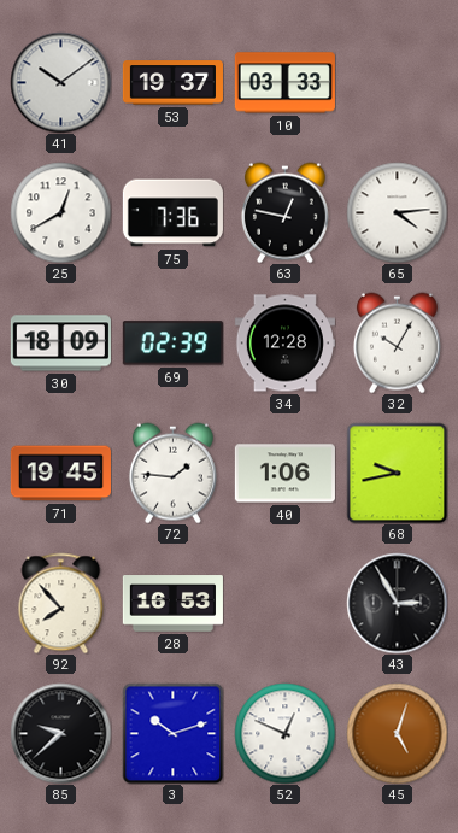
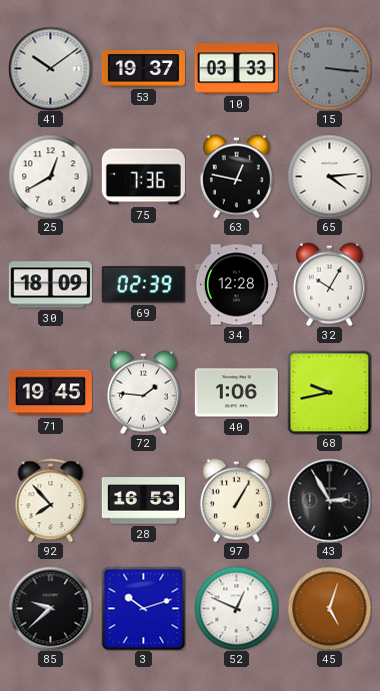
15: none -> 3:16
97: none -> 1:05
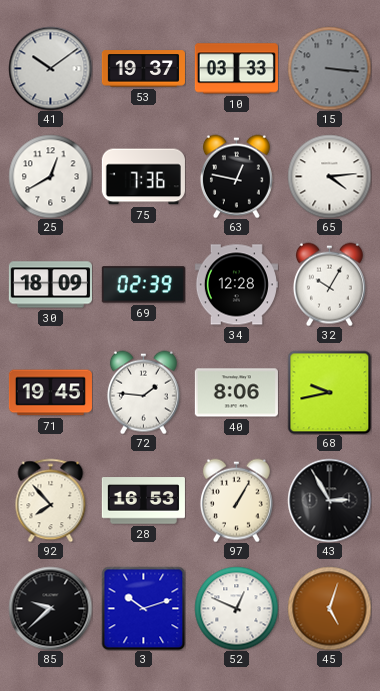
40: 1:06 -> 8:06
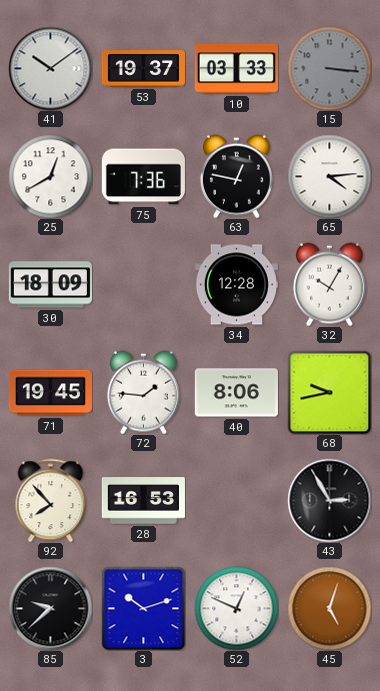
69: 02:39 -> none
97: 1:05 -> none
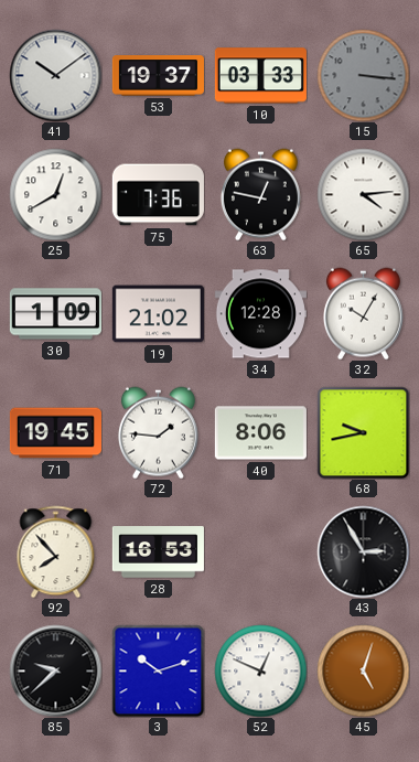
30: 18:09 -> 1:09
19: none -> 21:02
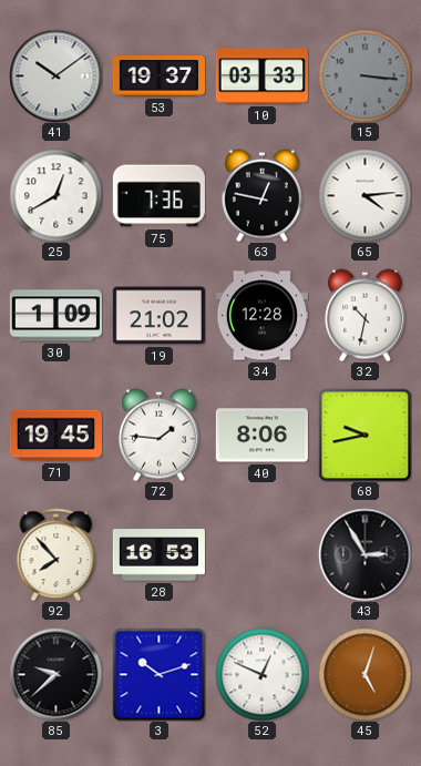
32: 10:05 -> 10:32
